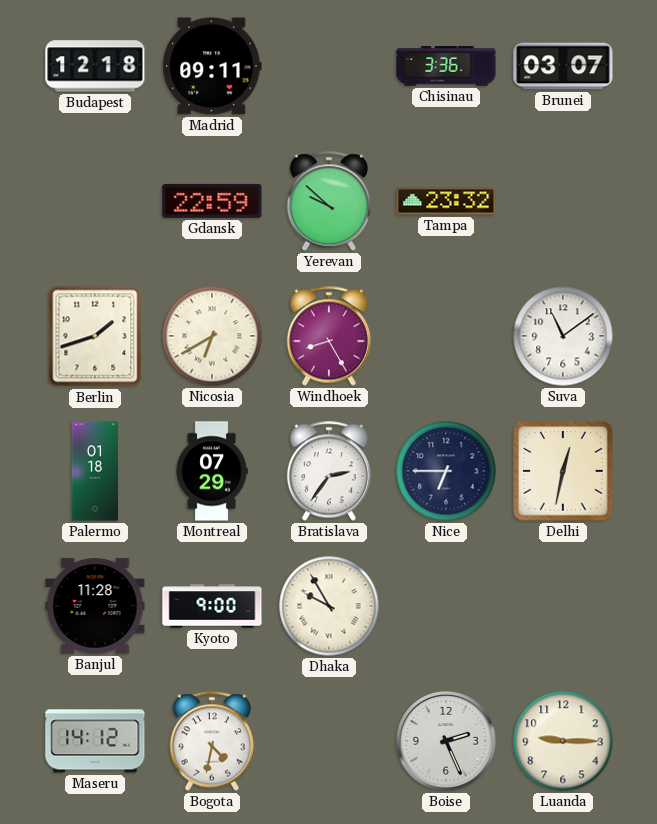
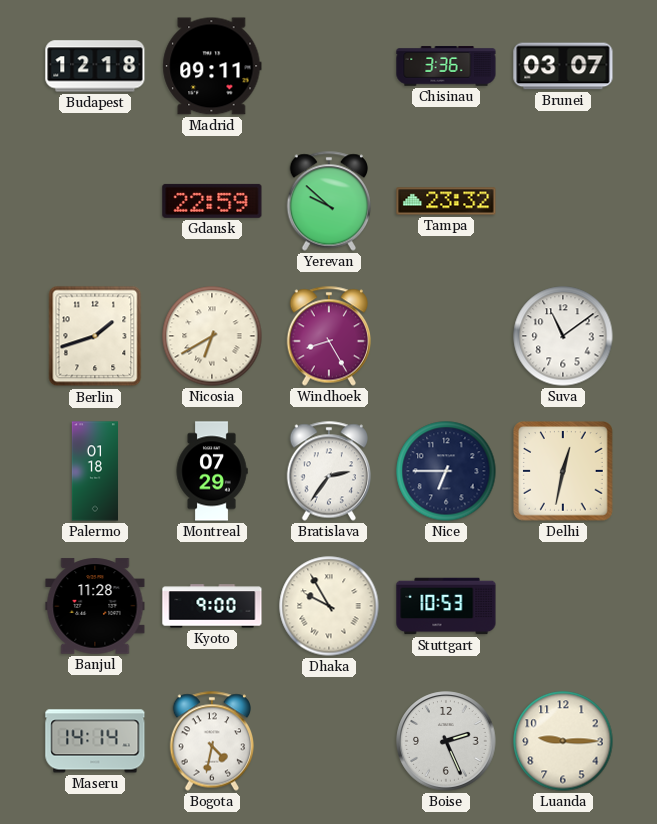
Stuttgart: none -> 10:53
Maseru: 14:12 -> 14:14
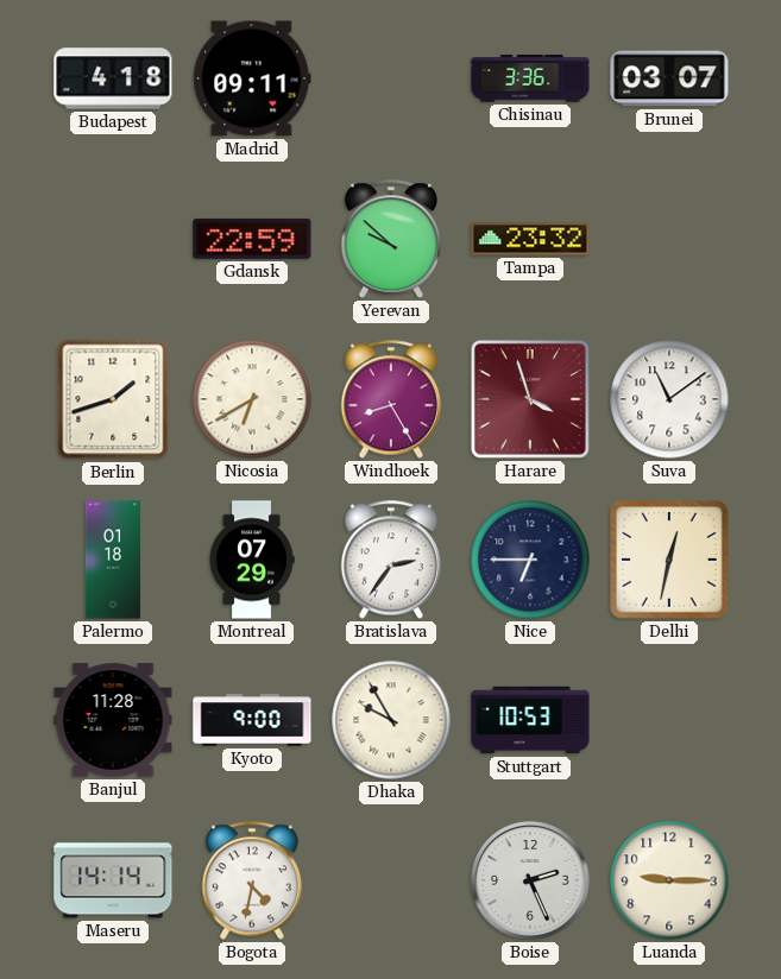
Budapest: 12:18 -> 4:18
Harare: none -> 3:57
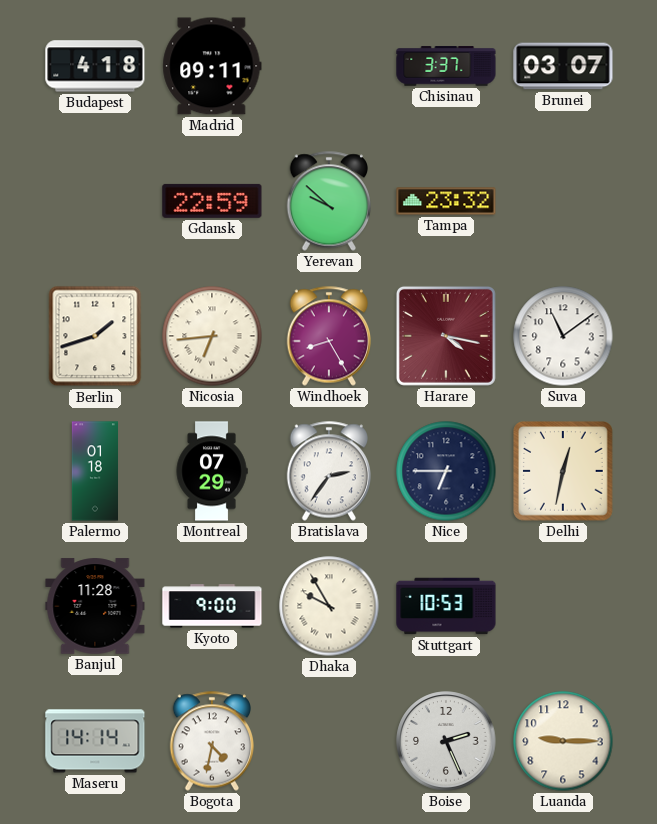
Chisinau: 3:36 -> 3:37
Nicosia: 6:40 -> 6:44
Harare: 3:57 -> 4:17
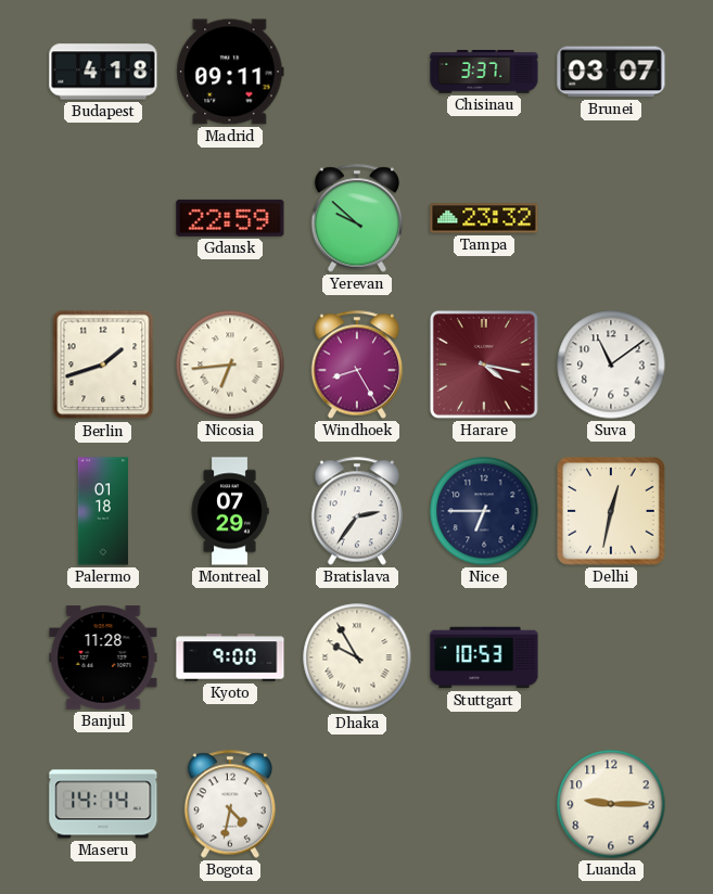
Boise: 2:26 -> none
